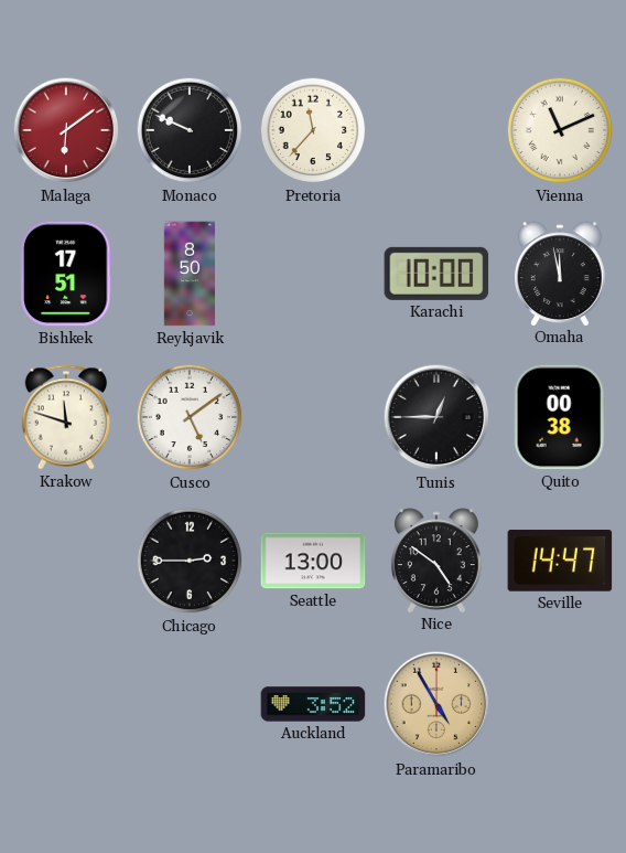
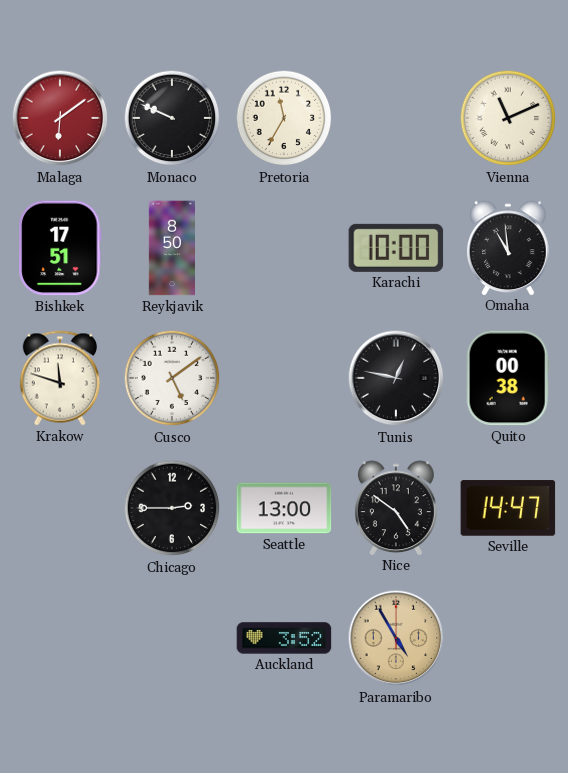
Pretoria: 11:37 -> 11:35
Omaha: 11:58 -> 10:59
Tunis: 12:45 -> 12:47
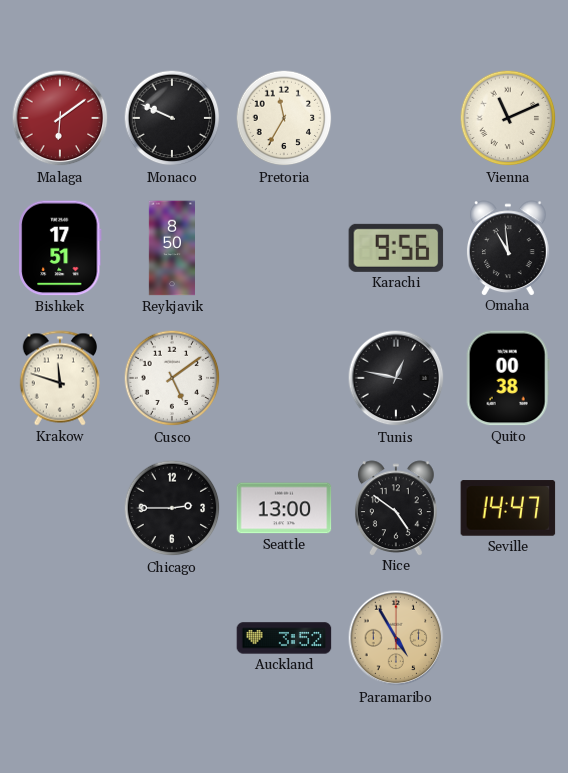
Karachi: 10:00 -> 9:56
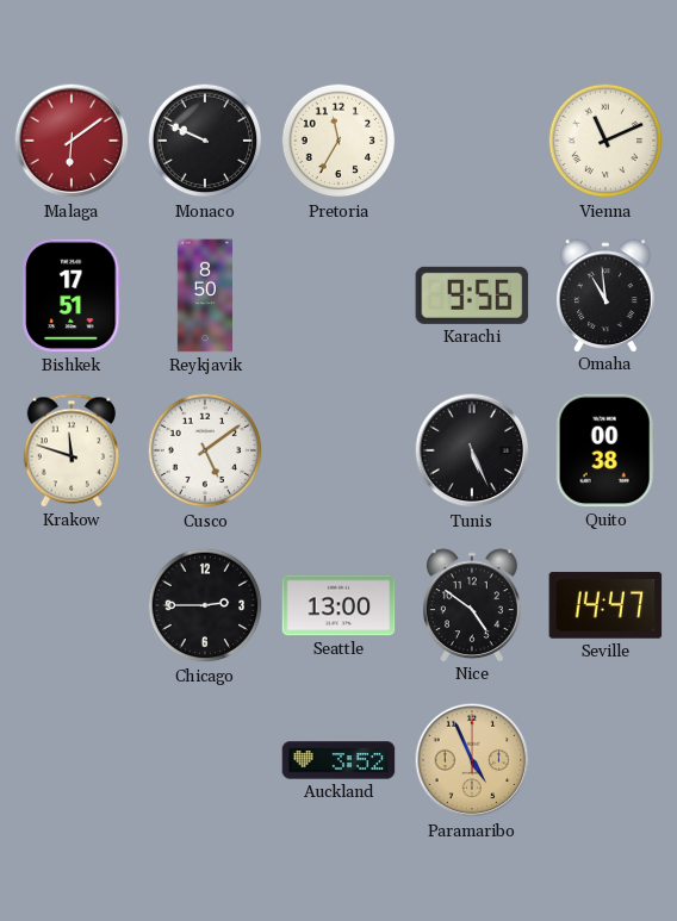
Tunis: 12:47 -> 5:26
Paramaribo: 4:55 -> 4:56
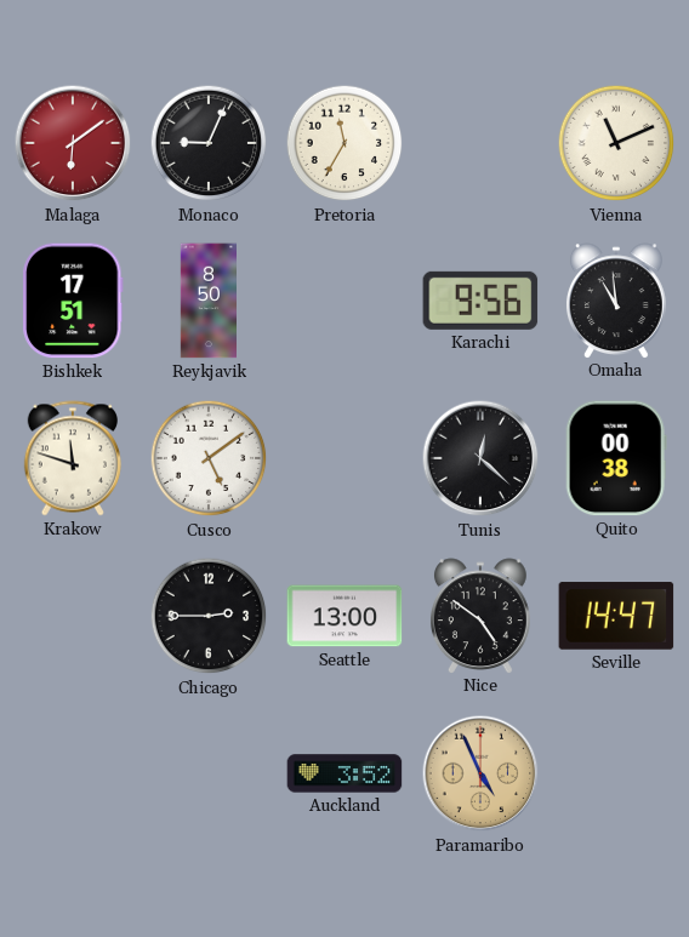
Monaco: 9:49 -> 9:04
Tunis: 5:26 -> 12:22
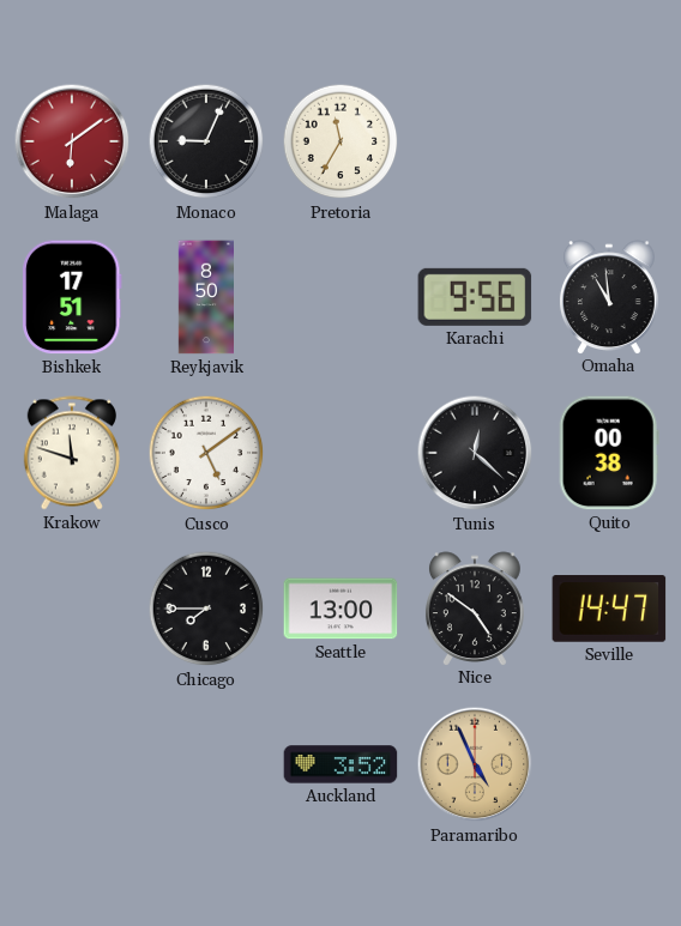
Vienna: 11:11 -> none
Chicago: 2:45 -> 7:45
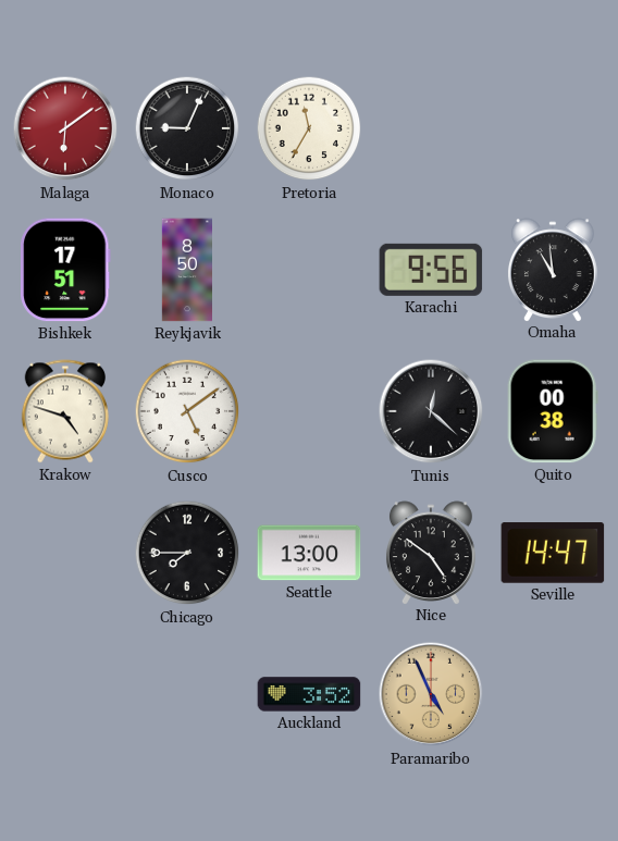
Krakow: 11:48 -> 4:48
